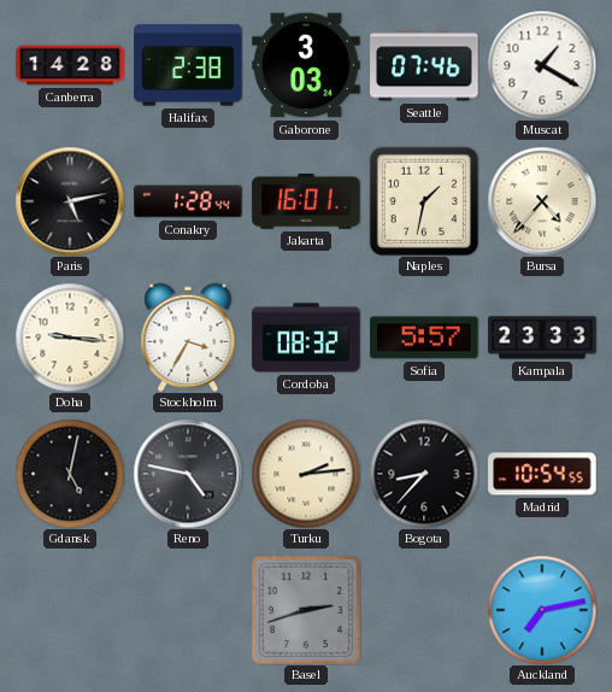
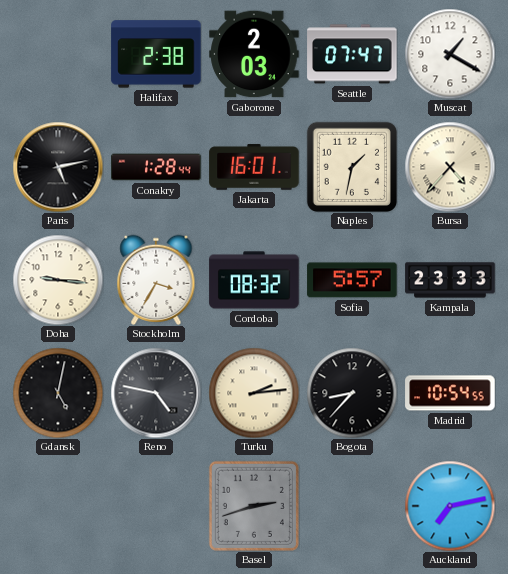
Canberra: 14:28 -> none
Gaborone: 3:03 -> 2:03
Seattle: 07:46 -> 07:47
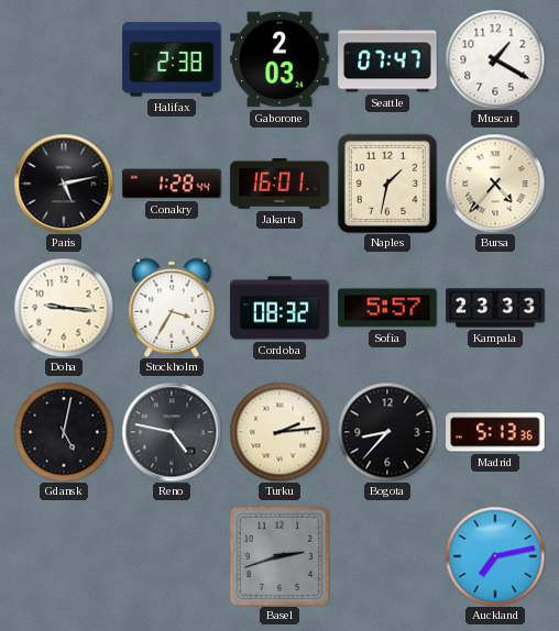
Madrid: 10:54 -> 5:13
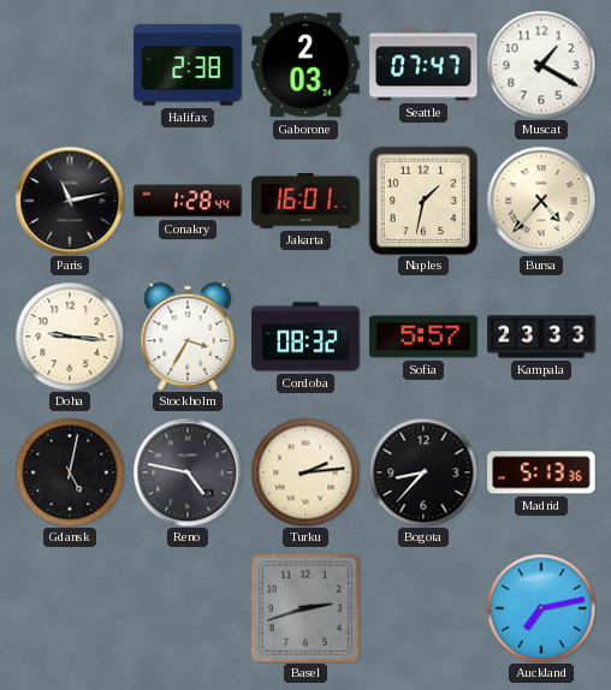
Paris: 5:13 -> 11:13
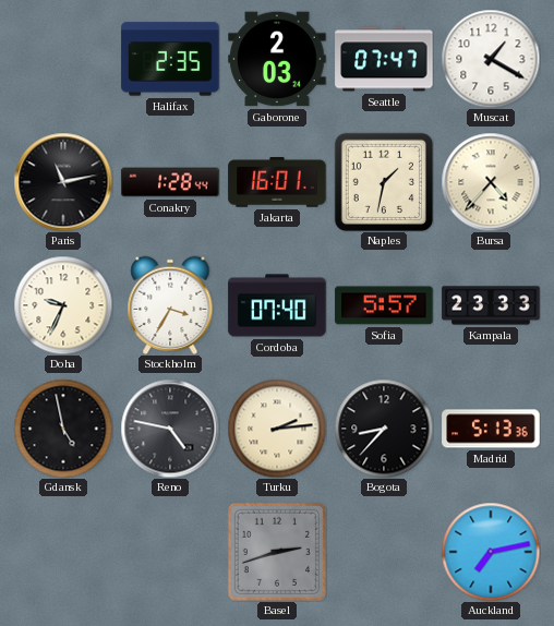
Halifax: 2:38 -> 2:35
Doha: 9:16 -> 9:34
Cordoba: 08:32 -> 07:40
Gdansk: 5:02 -> 4:58
